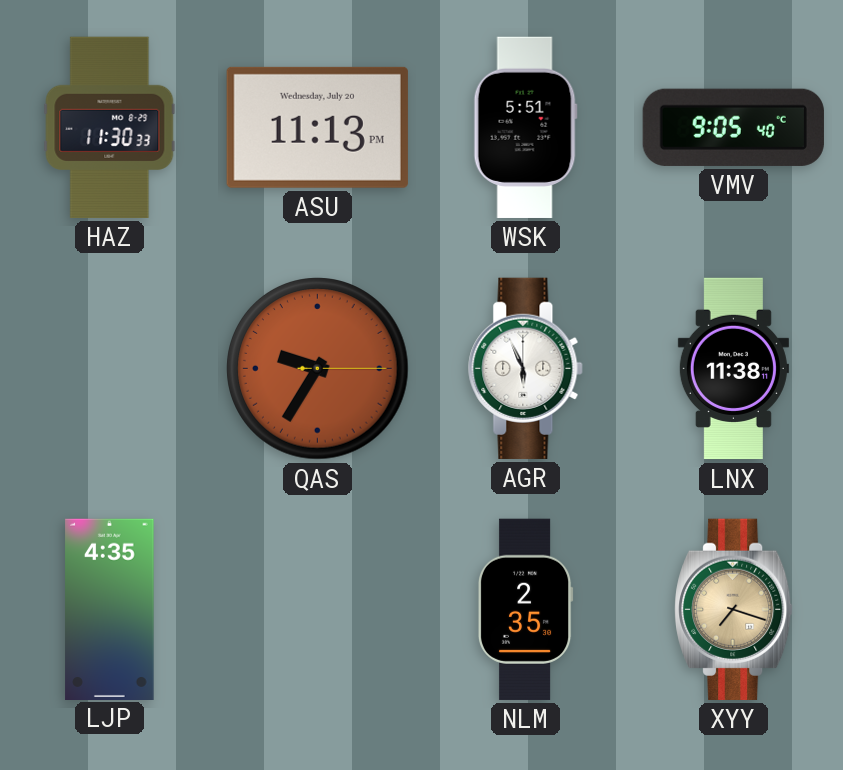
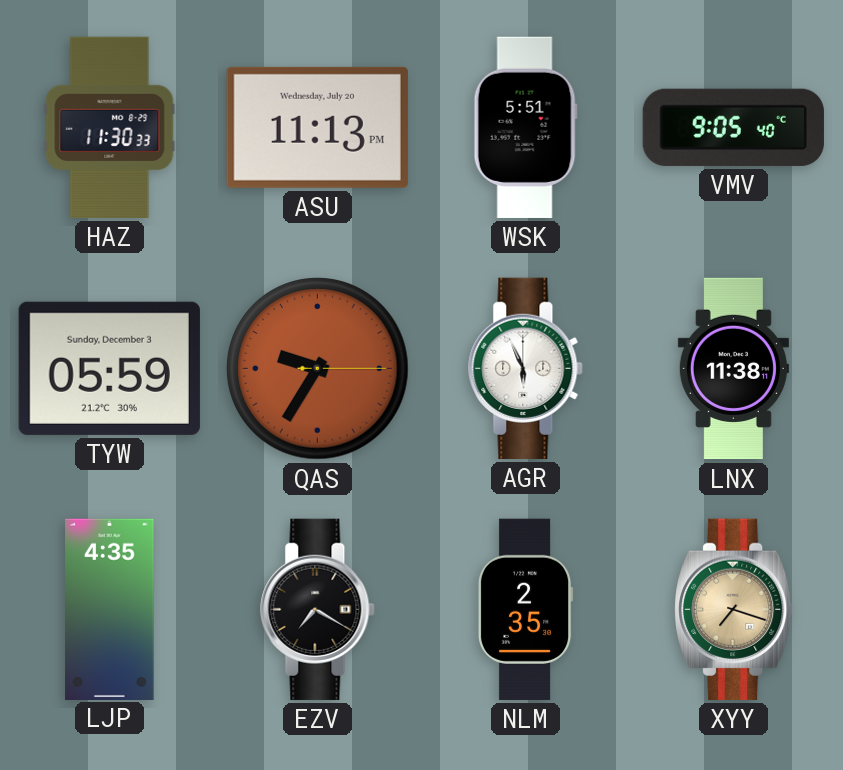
TYW: none -> 05:59
EZV: none -> 7:20
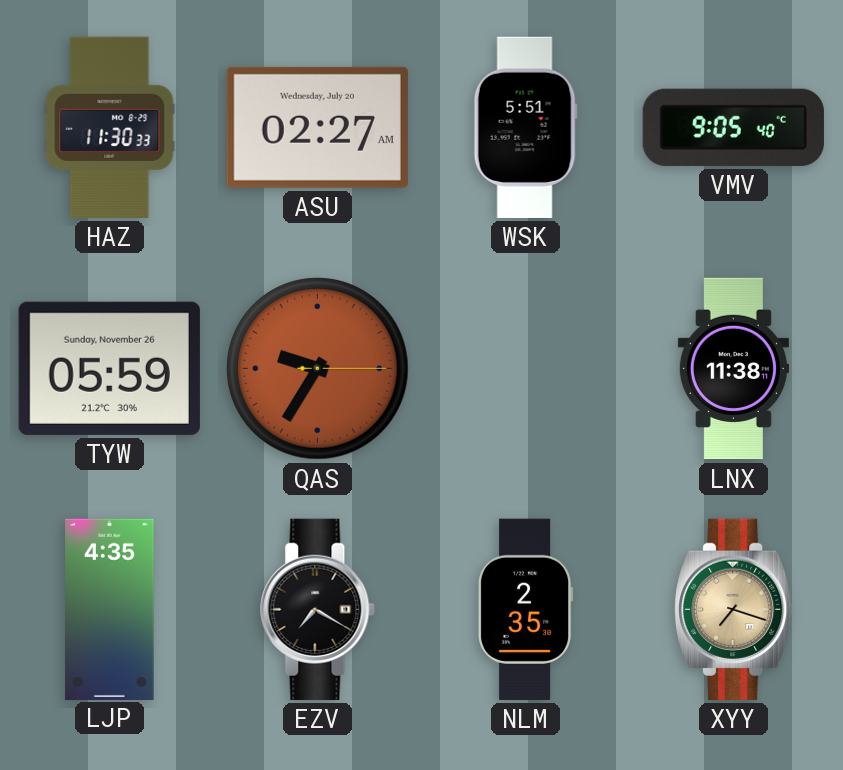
ASU: 11:13 -> 02:27
TYW date: Sunday, December 3 -> Sunday, November 26
AGR: 5:56 -> none
